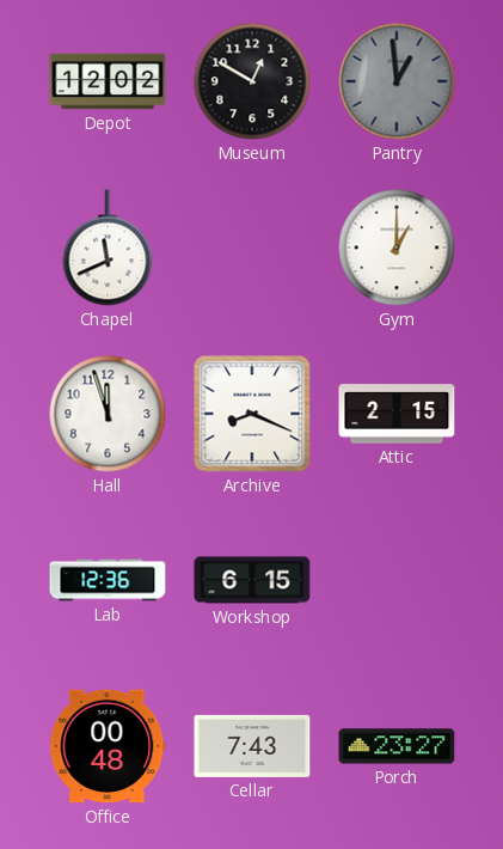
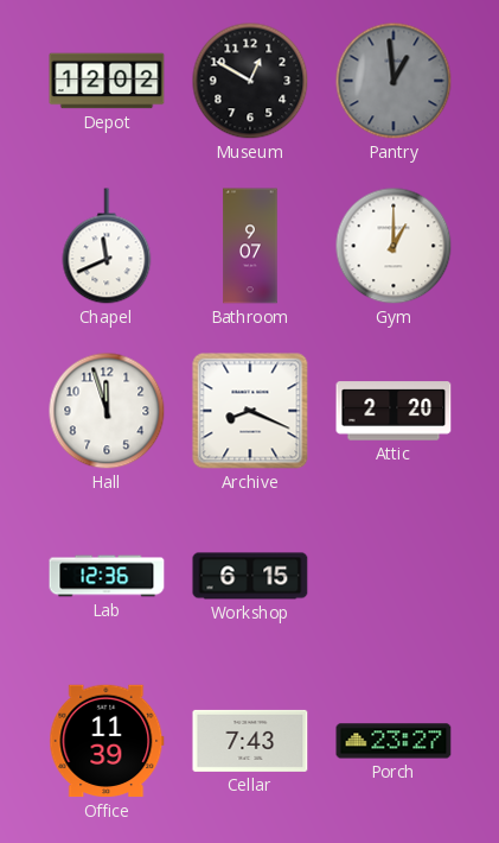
Bathroom: none -> 9:07
Attic: 2:15 -> 2:20
Office: 00:48 -> 11:39
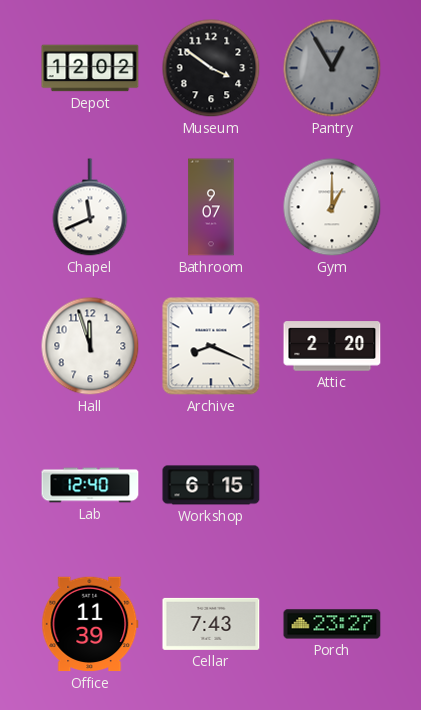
Museum: 12:50 -> 3:51
Pantry: 12:59 -> 12:55
Lab: 12:36 -> 12:40
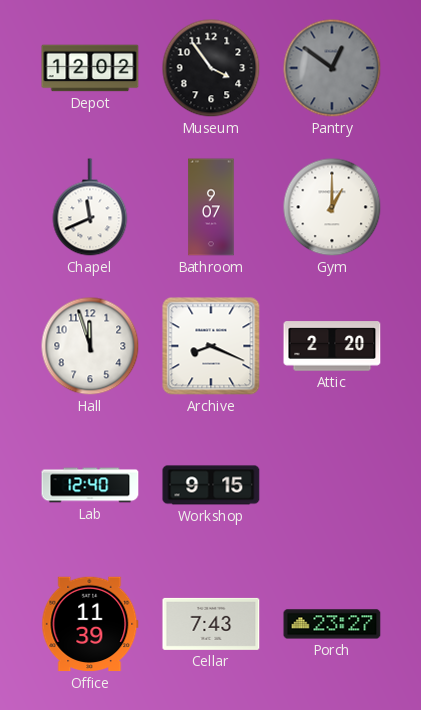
Museum: 3:51 -> 3:54
Pantry: 12:55 -> 12:51
Workshop: 6:15 -> 9:15
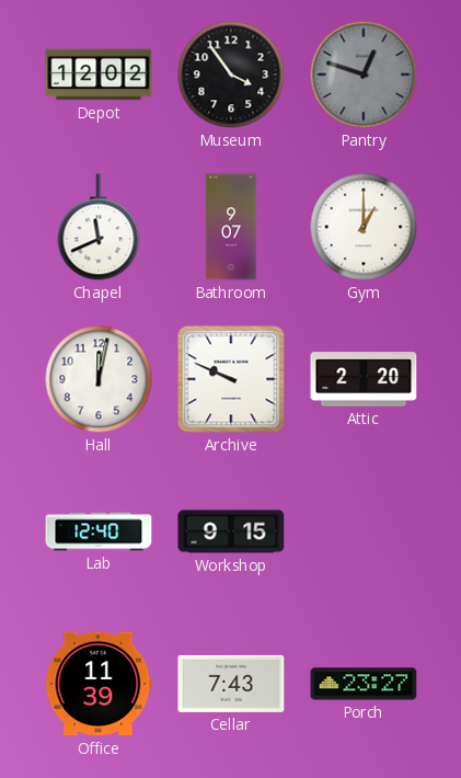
Pantry: 12:51 -> 12:48
Hall: 11:57 -> 12:02
Archive: 8:19 -> 9:49
